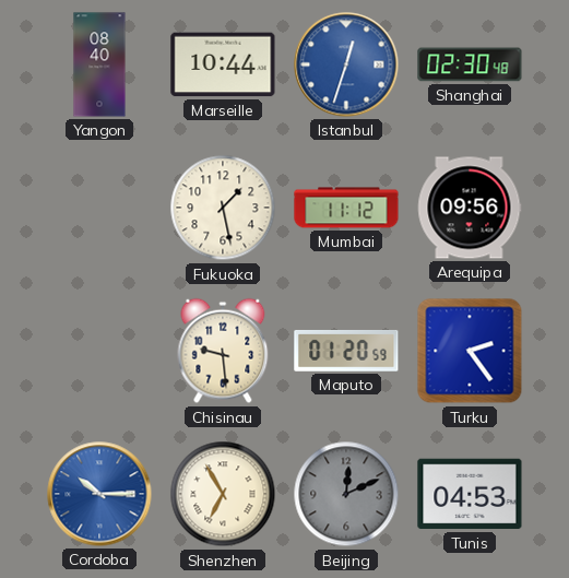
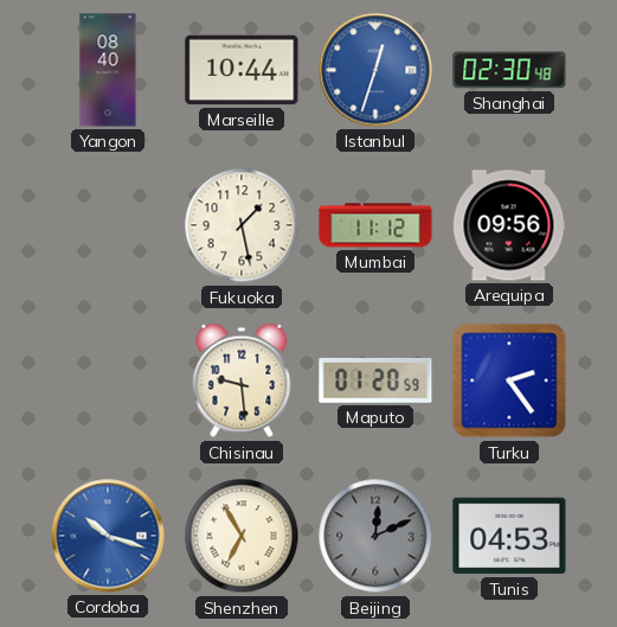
Cordoba: 10:15 -> 10:18
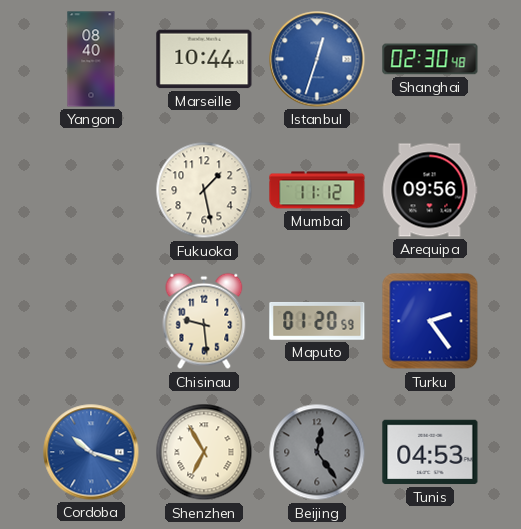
Beijing: 12:11 -> 12:24
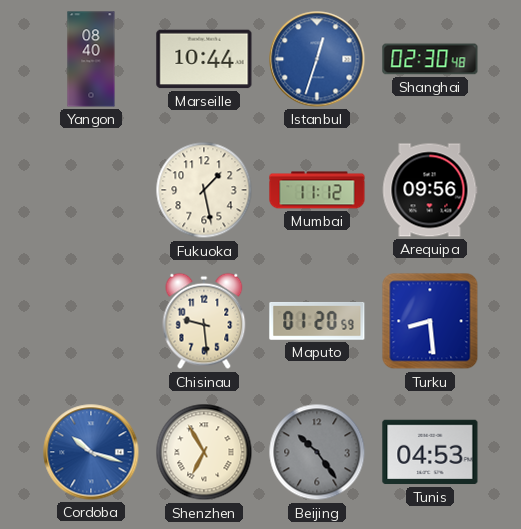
Turku: 2:24 -> 8:29
Beijing: 12:24 -> 10:24
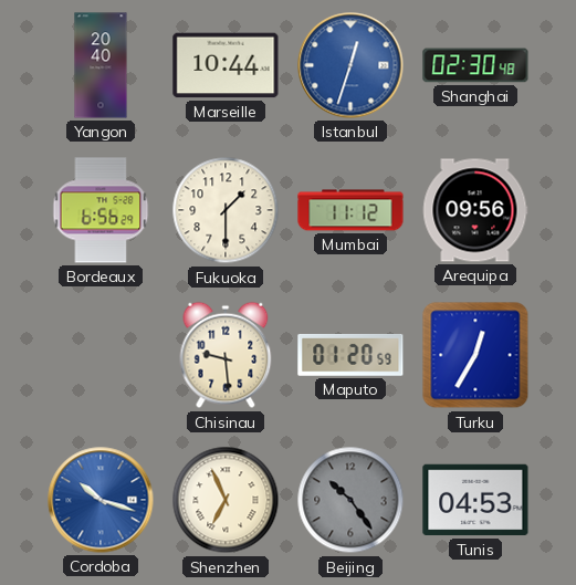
Yangon: 08:40 -> 20:40
Bordeaux: none -> 6:56
Fukuoka: 1:28 -> 1:30
Turku: 8:29 -> 12:35
Shenzhen: 6:55 -> 6:56
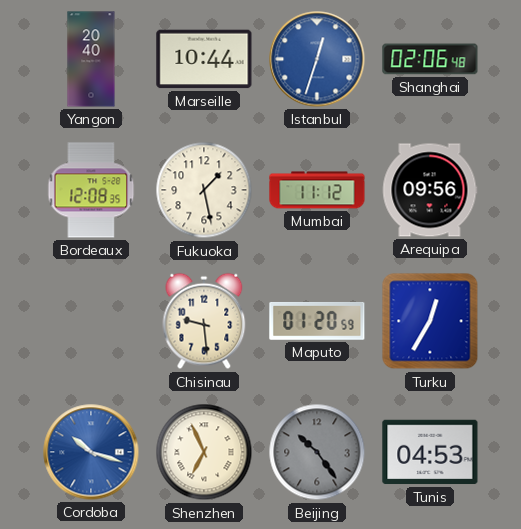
Shanghai: 02:30 -> 02:06
Bordeaux: 6:56 -> 12:08
Fukuoka: 1:30 -> 1:28
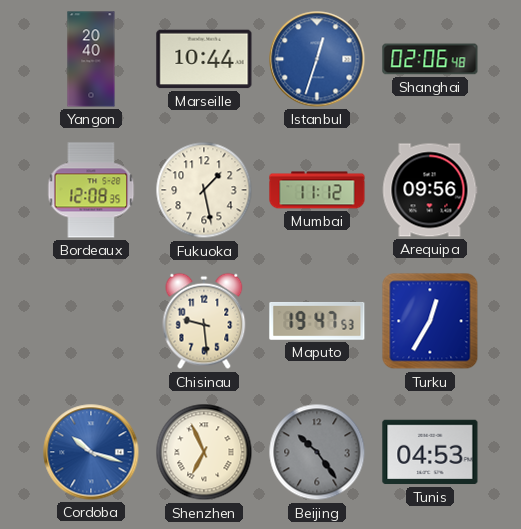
Maputo: 01:20 -> 19:47
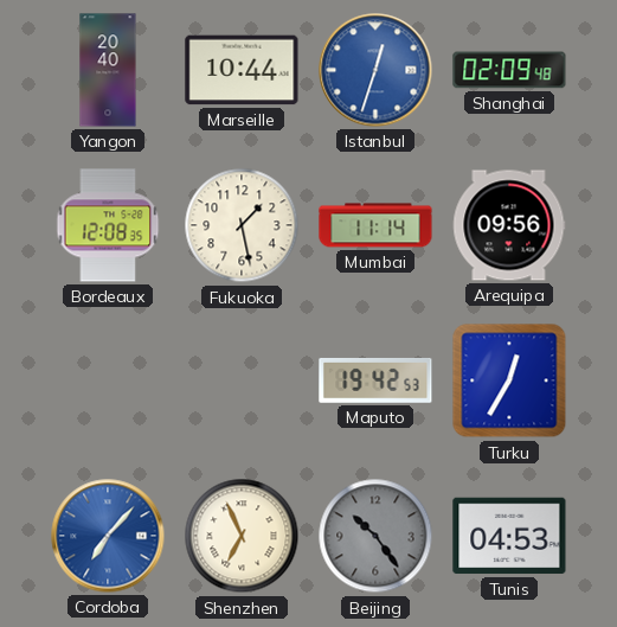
Shanghai: 02:06 -> 02:09
Mumbai: 11:12 -> 11:14
Chisinau: 9:29 -> none
Maputo: 19:47 -> 19:42
Cordoba: 10:18 -> 7:07
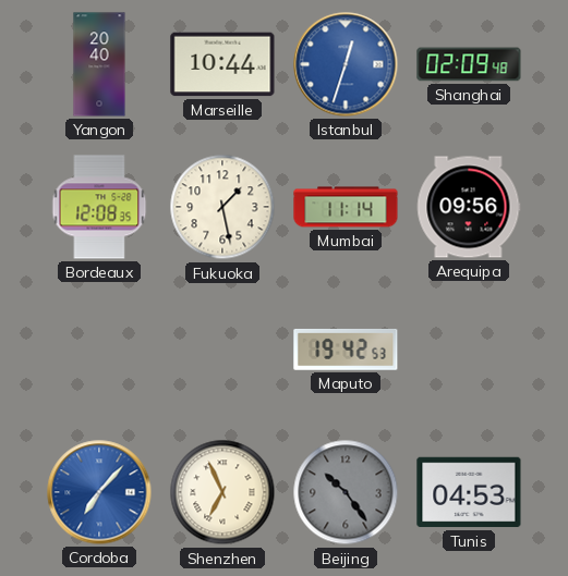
Turku: 12:35 -> none
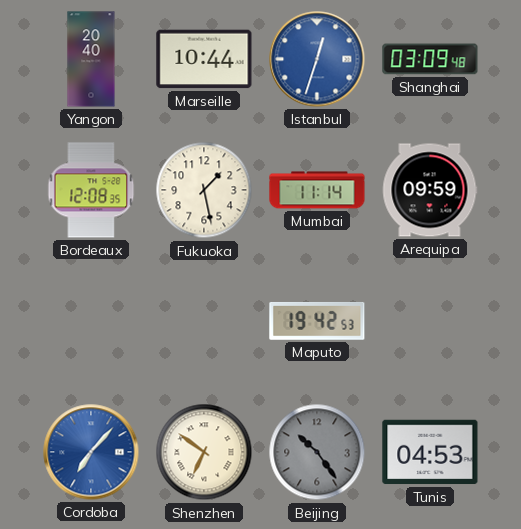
Shanghai: 02:09 -> 03:09
Arequipa: 09:56 -> 09:59
Shenzhen: 6:56 -> 6:51
